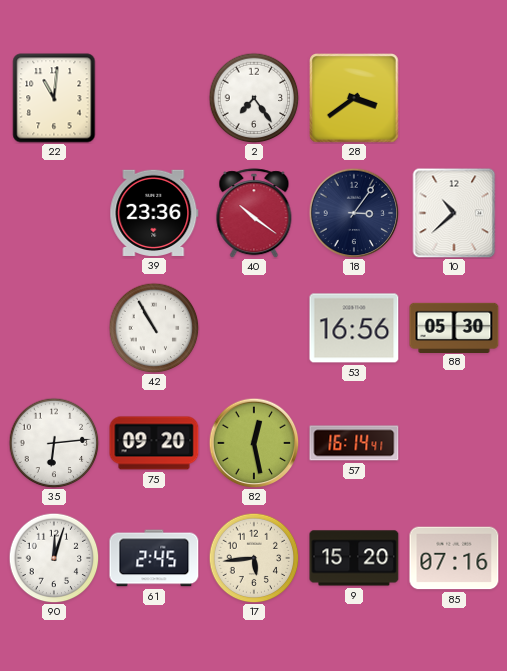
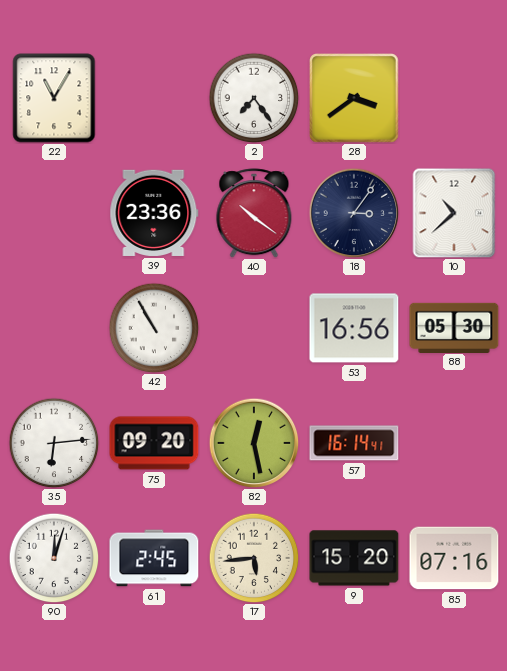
22: 11:01 -> 11:05
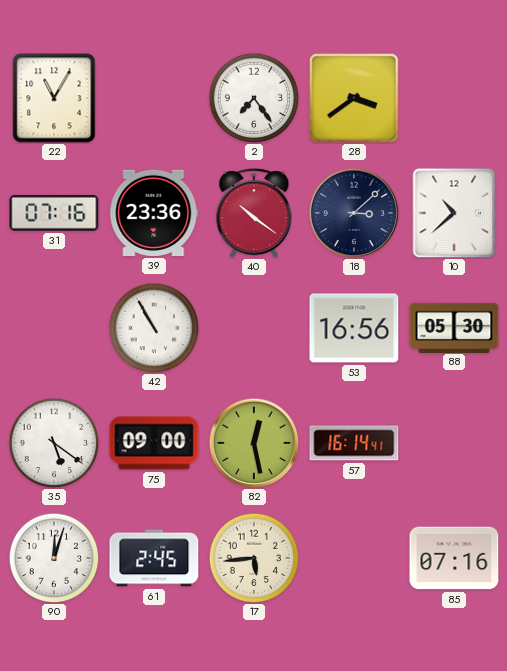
31: none -> 07:16
18: 3:06 -> 3:08
35: 6:14 -> 5:21
75: 09:20 -> 09:00
9: 15:20 -> none
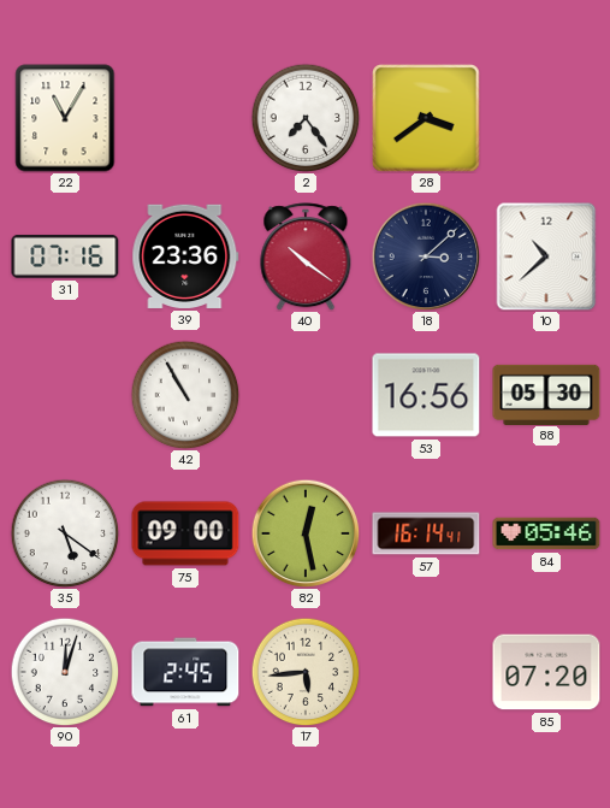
84: none -> 05:46
85: 07:16 -> 07:20
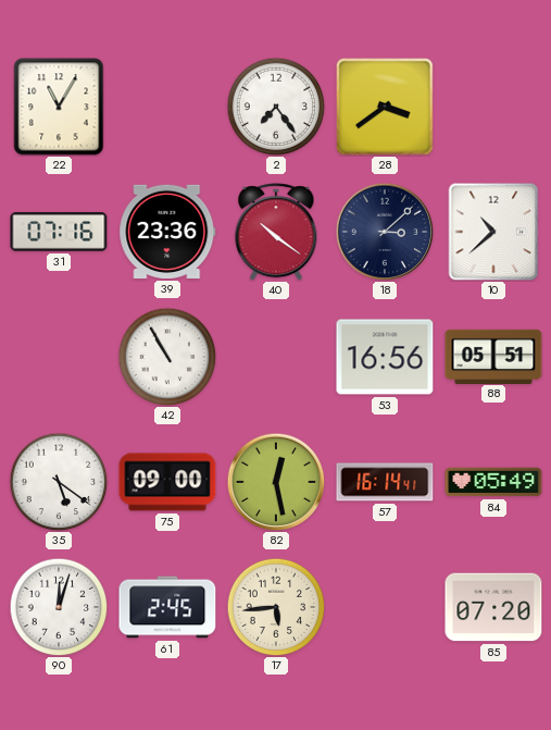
88: 05:30 -> 05:51
84: 05:46 -> 05:49
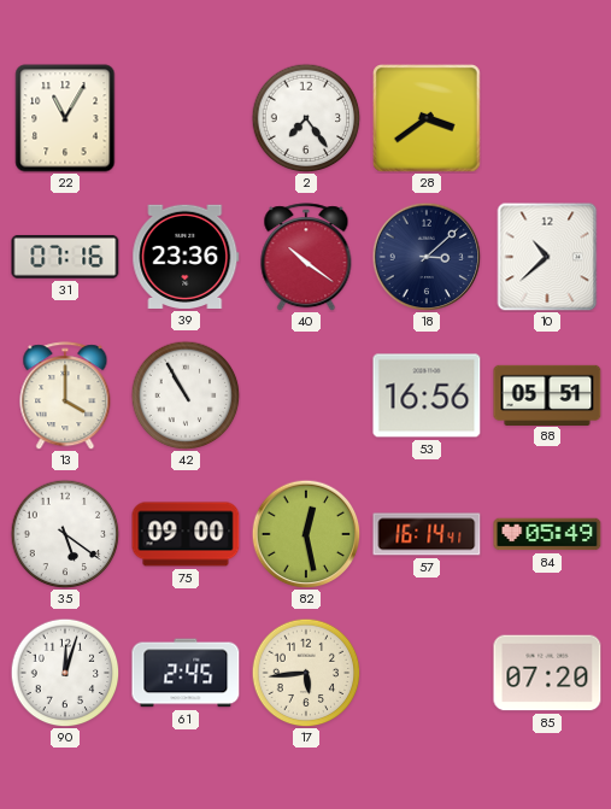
13: none -> 4:00
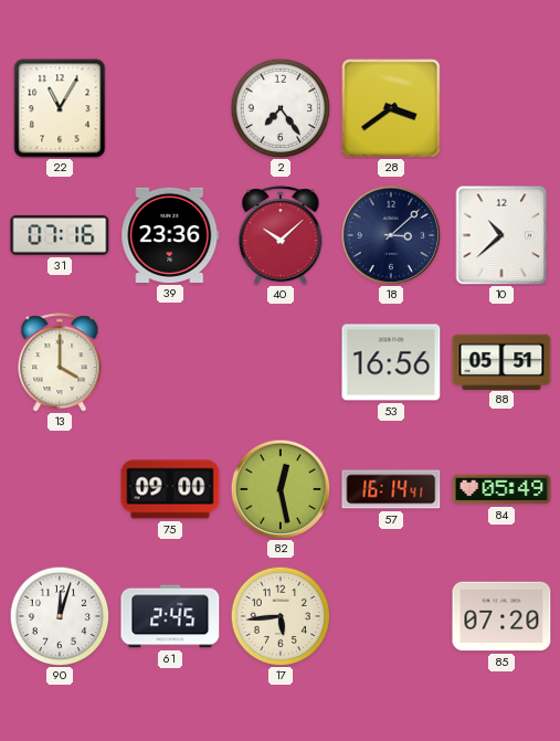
40: 10:21 -> 10:08
42: 10:55 -> none
35: 5:21 -> none
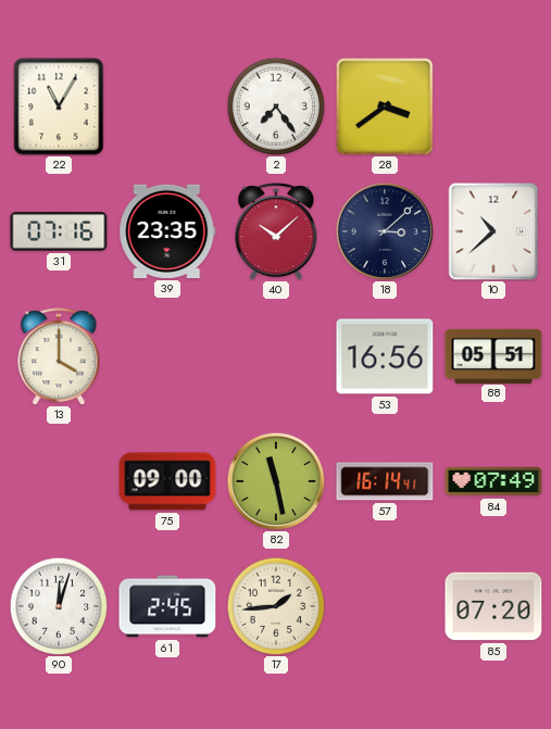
39: 23:36 -> 23:35
82: 12:28 -> 11:28
84: 05:49 -> 07:49
17: 5:44 -> 1:44
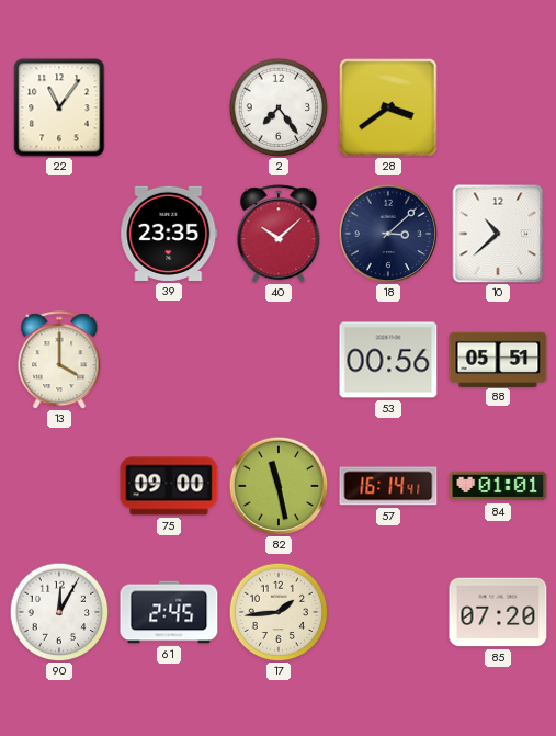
22: 11:05 -> 11:06
31: 07:16 -> none
53: 16:56 -> 00:56
84: 07:49 -> 01:01
90: 12:03 -> 12:05
